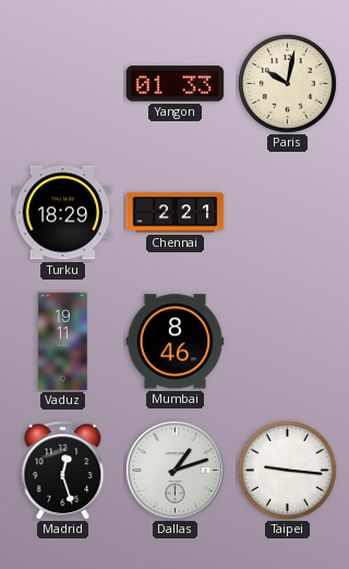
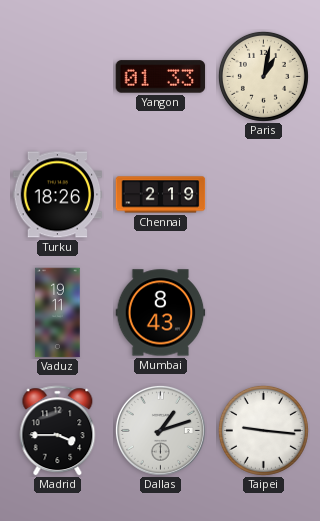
Paris: 10:02 -> 1:02
Turku: 18:29 -> 18:26
Chennai: 2:21 -> 2:19
Mumbai: 8:46 -> 8:43
Madrid: 12:27 -> 3:45
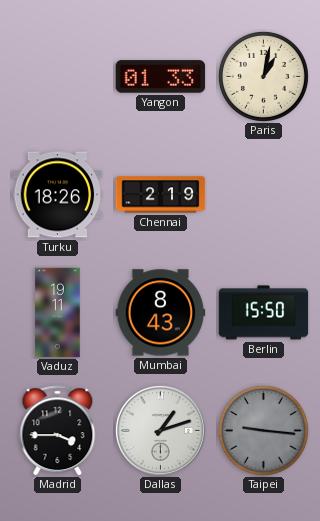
Berlin: none -> 15:50
Taipei dial: white -> grey
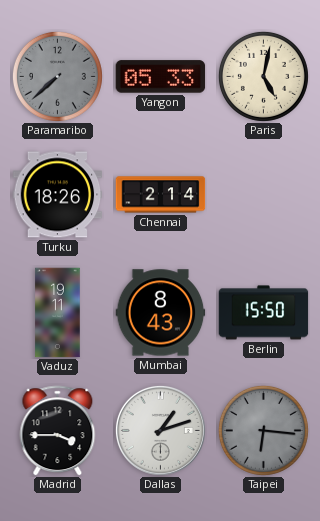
Paramaribo: none -> 7:38
Yangon: 01:33 -> 05:33
Paris: 1:02 -> 5:02
Chennai: 2:19 -> 2:14
Taipei: 9:16 -> 6:16
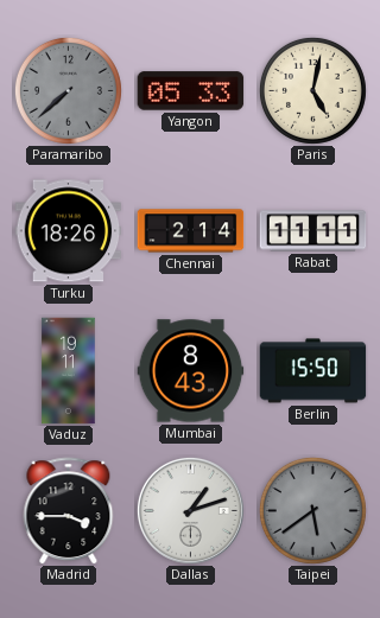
Rabat: none -> 11:11
Taipei: 6:16 -> 5:39
